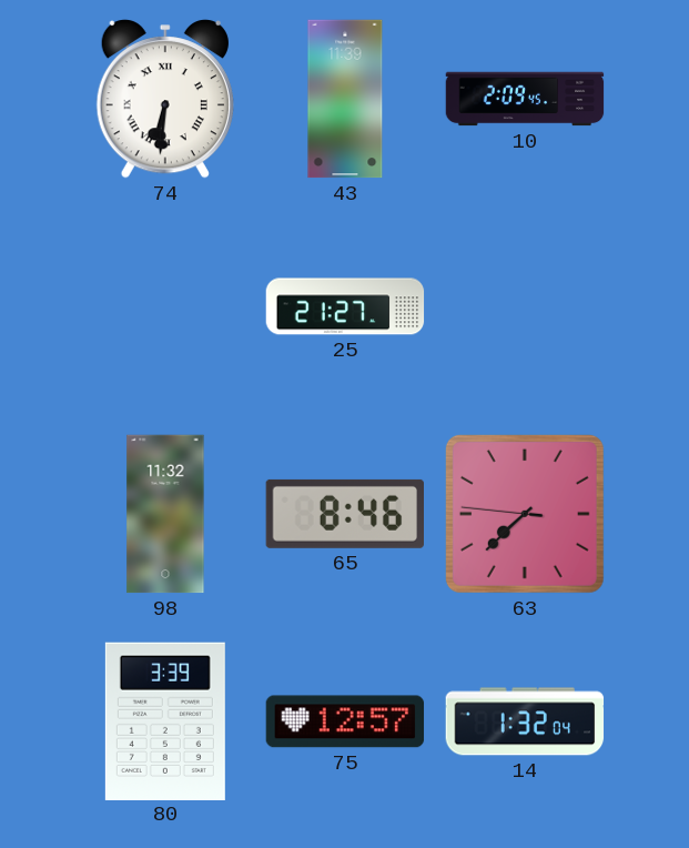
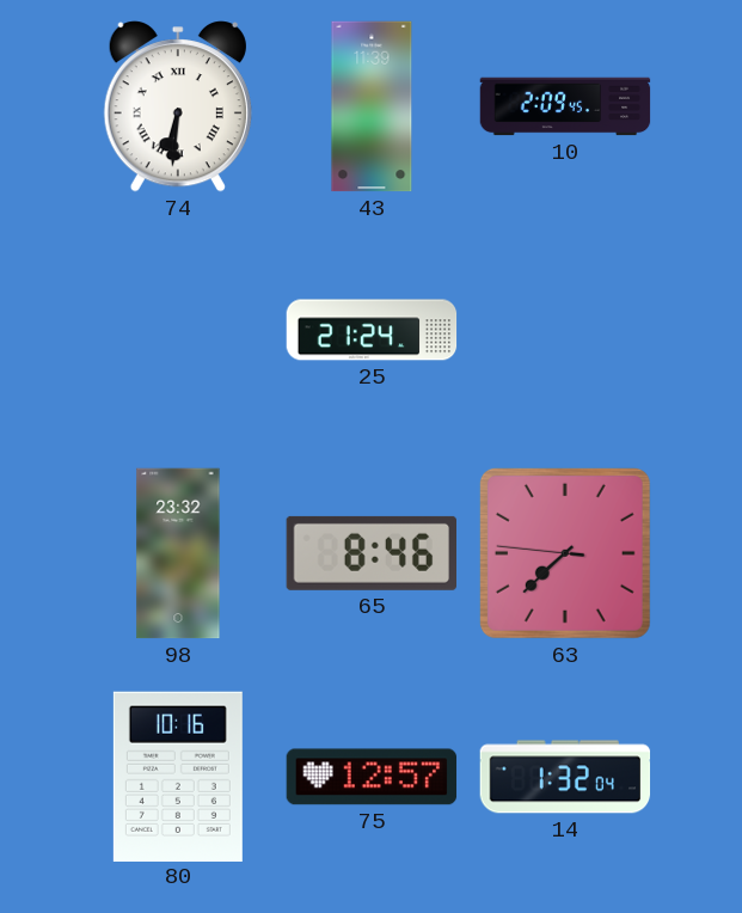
25: 21:27 -> 21:24
98: 11:32 -> 23:32
80: 3:39 -> 10:16
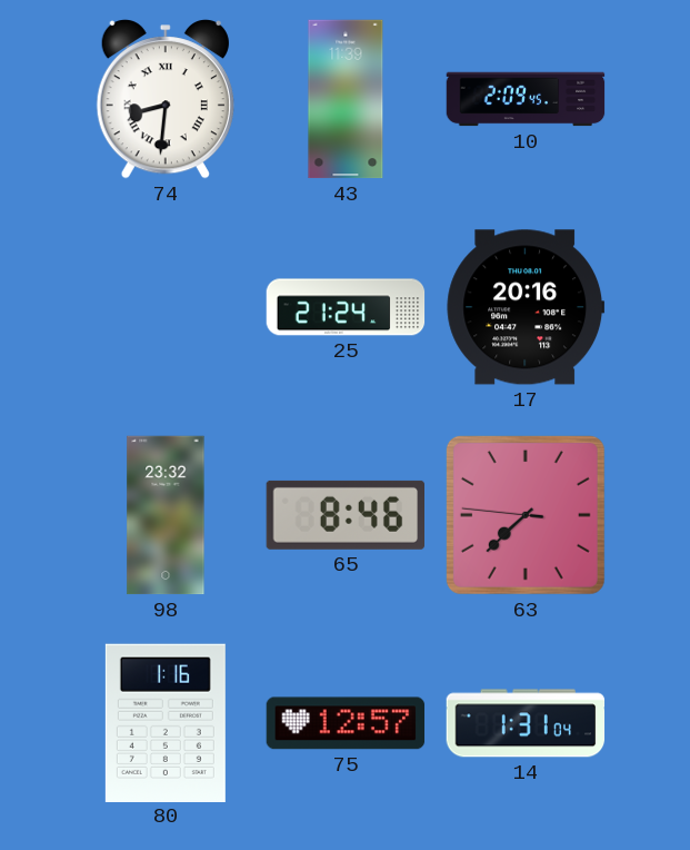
74: 6:31 -> 8:31
17: none -> 20:16
80: 10:16 -> 1:16
14: 1:32 -> 1:31
